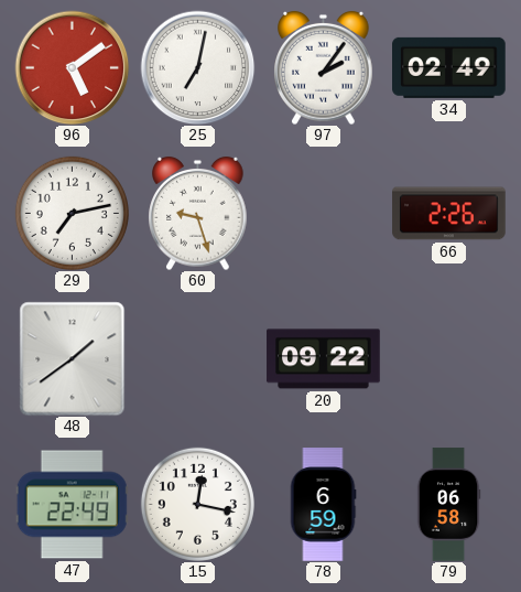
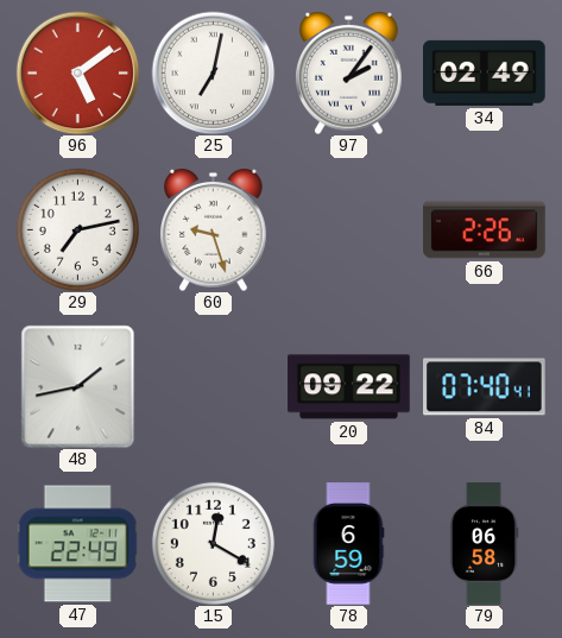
48: 1:39 -> 1:43
84: none -> 07:40
15: 12:17 -> 12:20
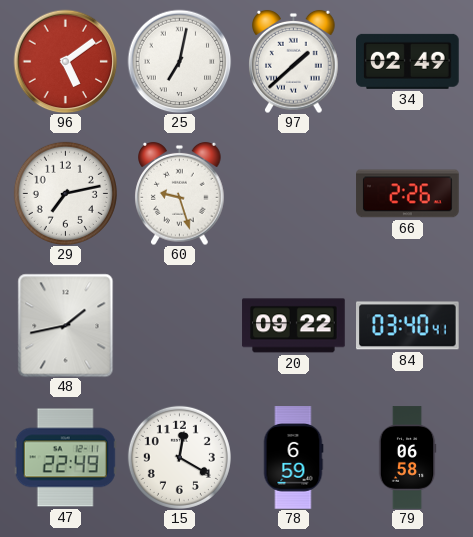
97: 2:06 -> 1:38
84: 07:40 -> 03:40
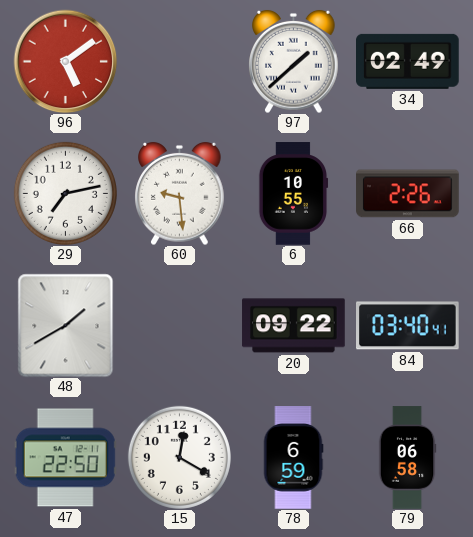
25: 7:02 -> none
60: 9:27 -> 9:29
6: none -> 10:55
48: 1:43 -> 1:40
47: 22:49 -> 22:50
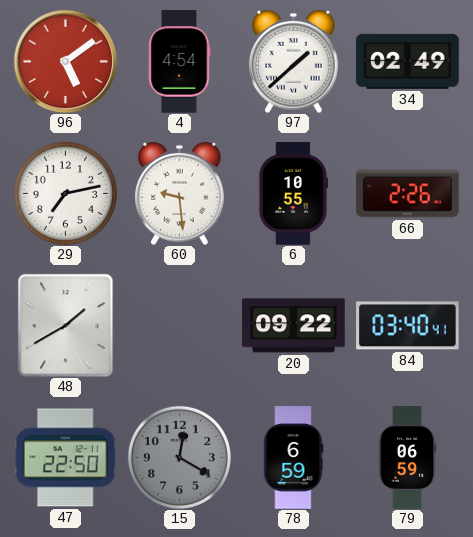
4: none -> 4:54
15 dial: white -> grey
79: 06:58 -> 06:59
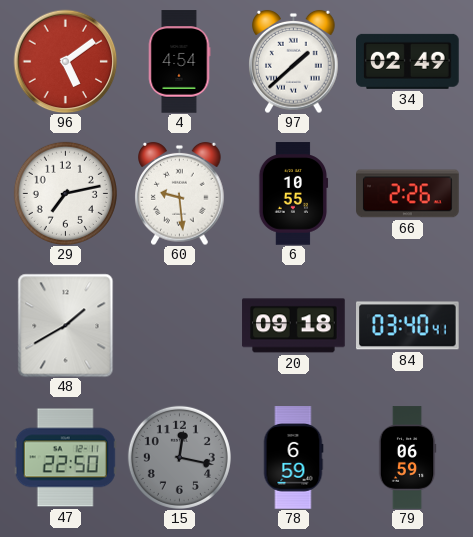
20: 09:22 -> 09:18
15: 12:20 -> 12:17
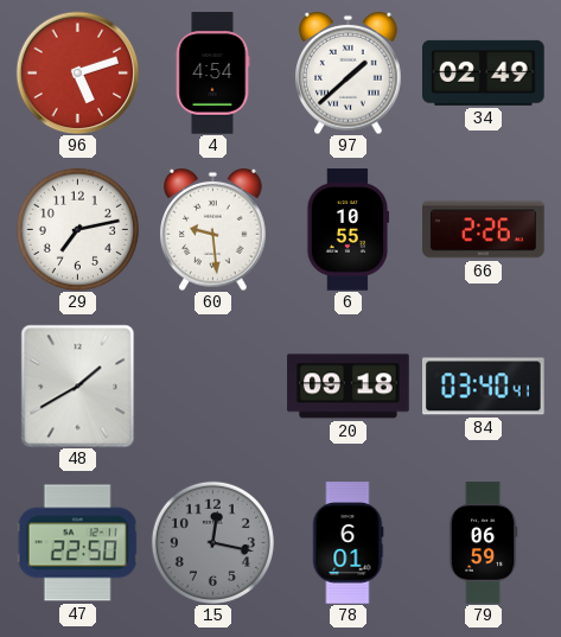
96: 5:09 -> 5:12
78: 6:59 -> 6:01
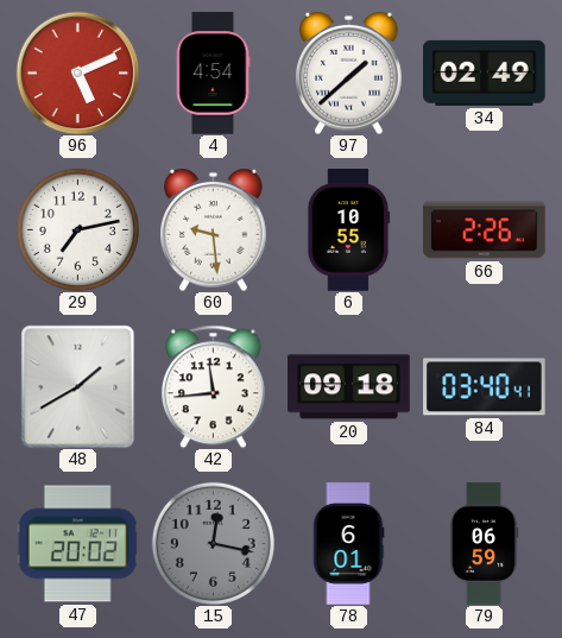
96: 5:12 -> 5:11
42: none -> 11:44
47: 22:50 -> 20:02
